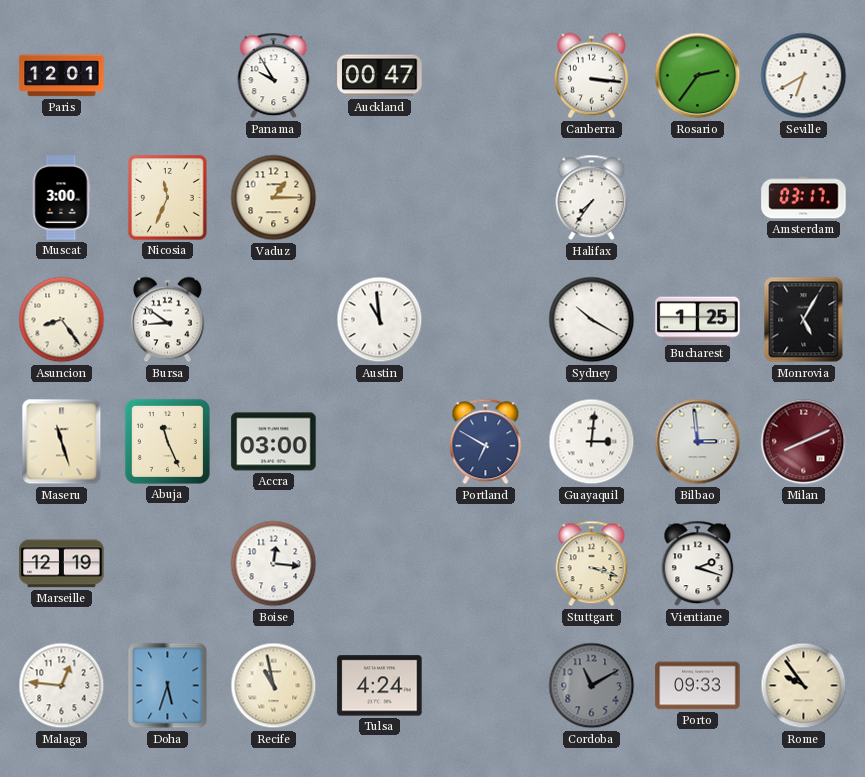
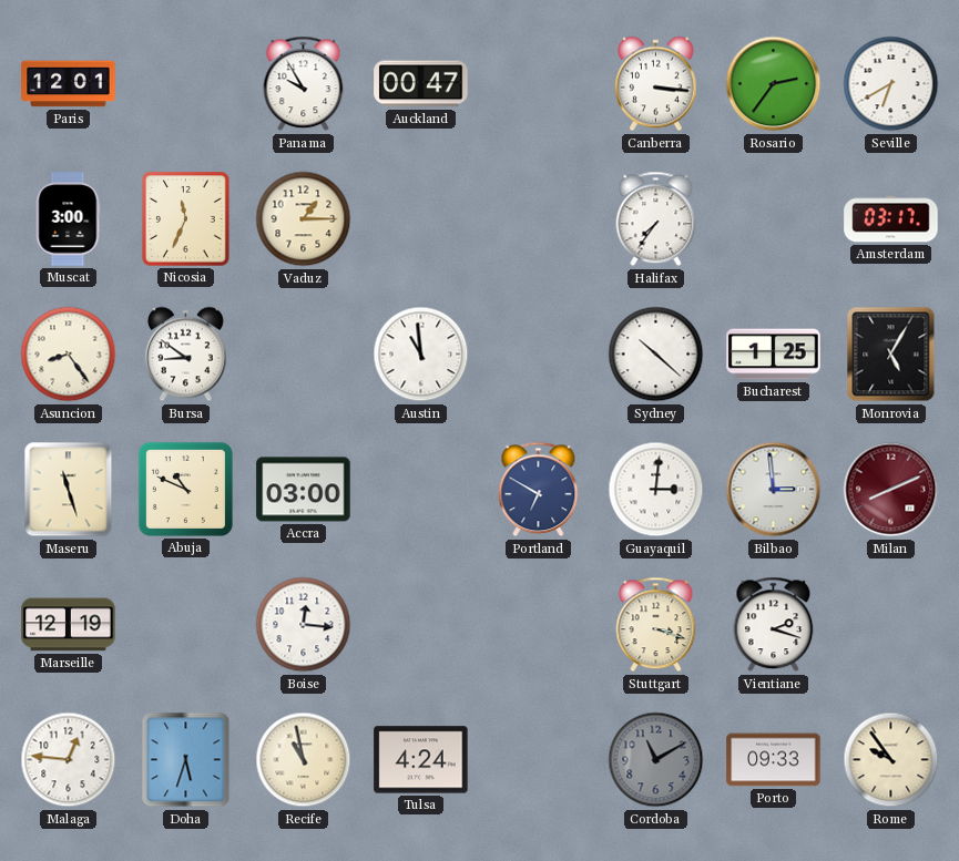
Sydney: 10:20 -> 10:22
Abuja: 11:26 -> 10:49
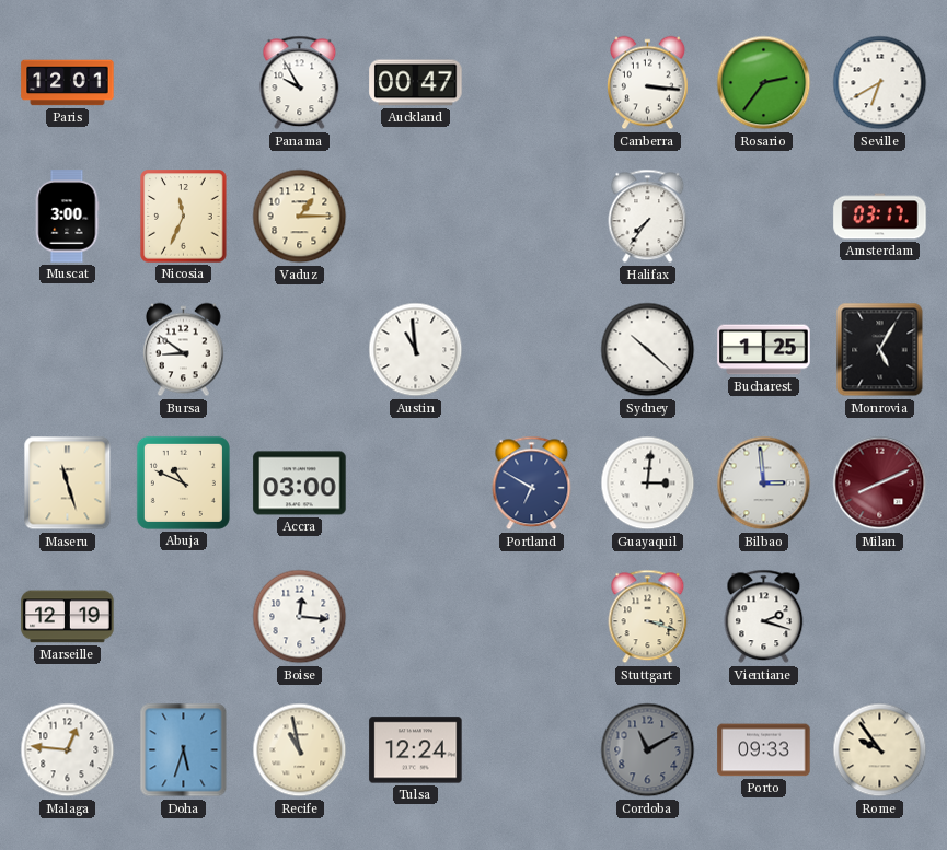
Asuncion: 8:24 -> none
Tulsa: 4:24 -> 12:24
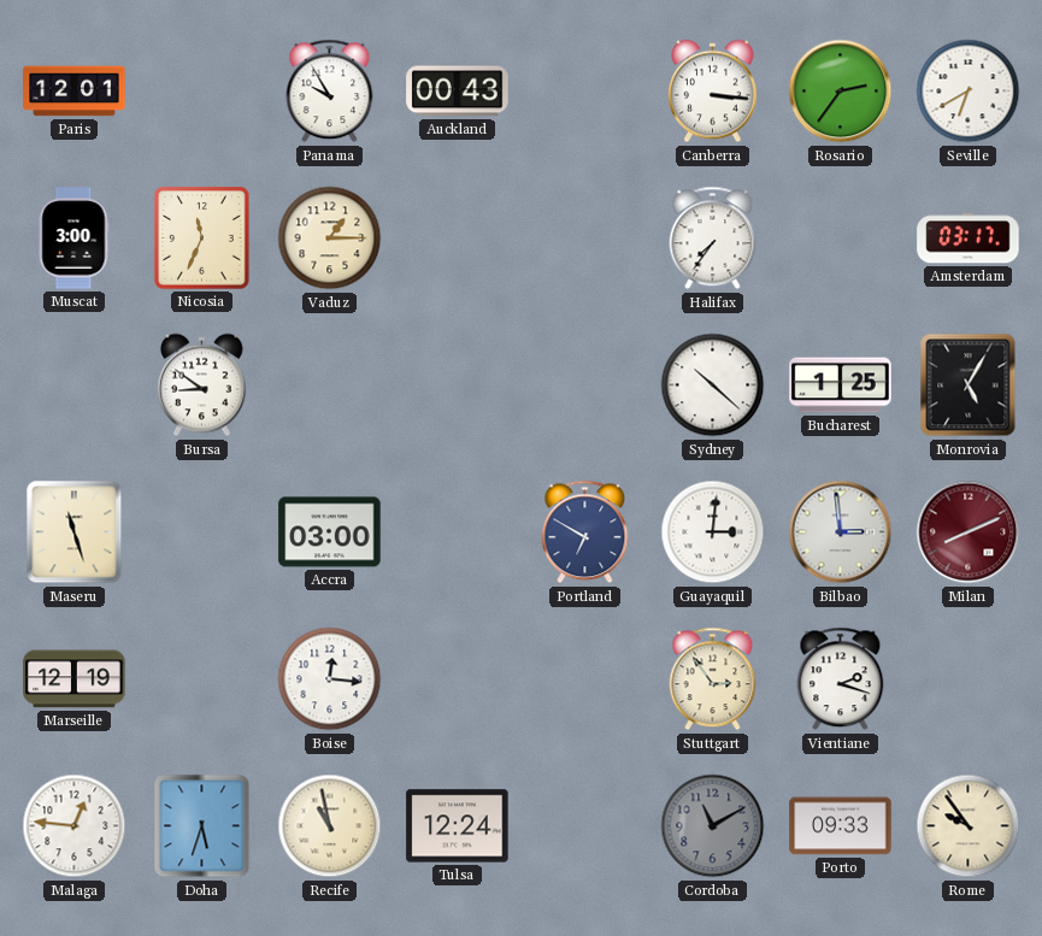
Auckland: 00:47 -> 00:43
Austin: 10:59 -> none
Abuja: 10:49 -> none
Stuttgart: 3:18 -> 2:54
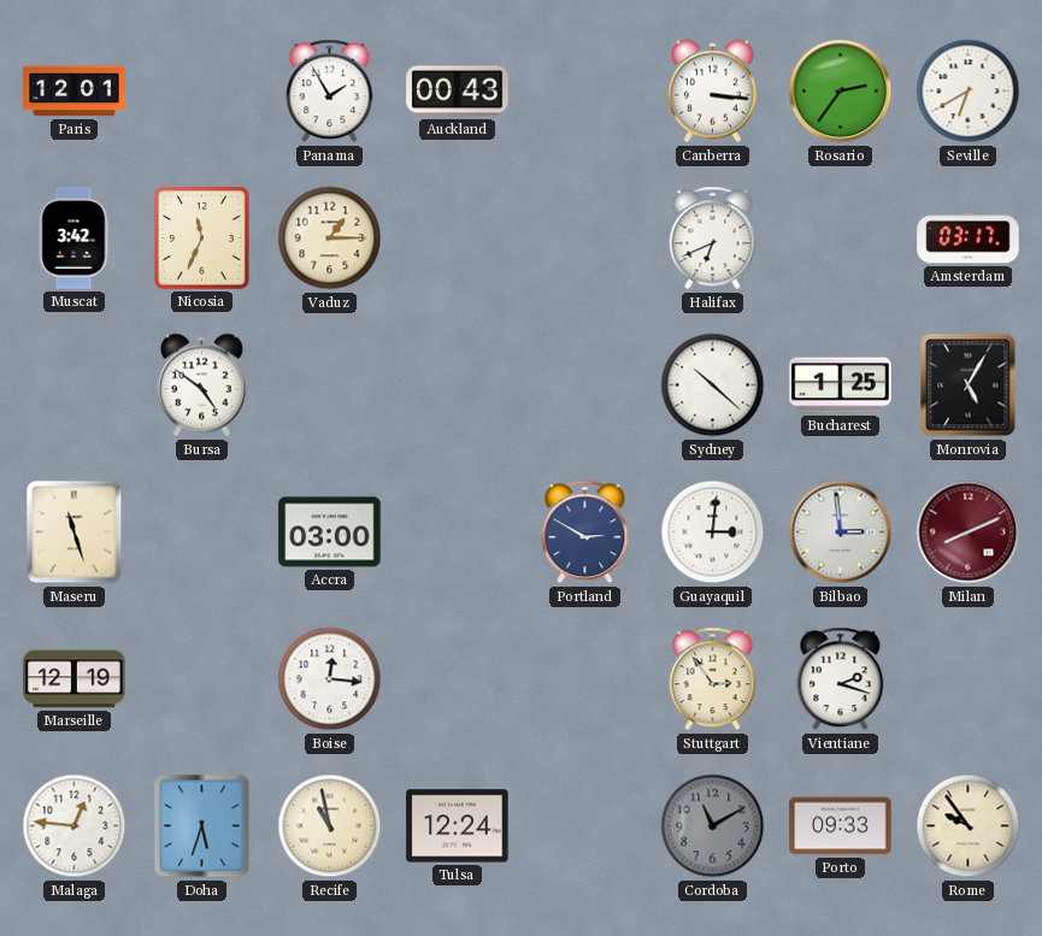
Panama: 9:55 -> 1:55
Muscat: 3:00 -> 3:42
Halifax: 7:36 -> 6:41
Bursa: 8:51 -> 4:51
Portland: 6:50 -> 2:50
